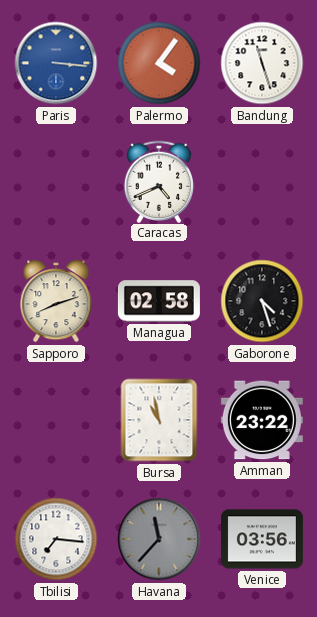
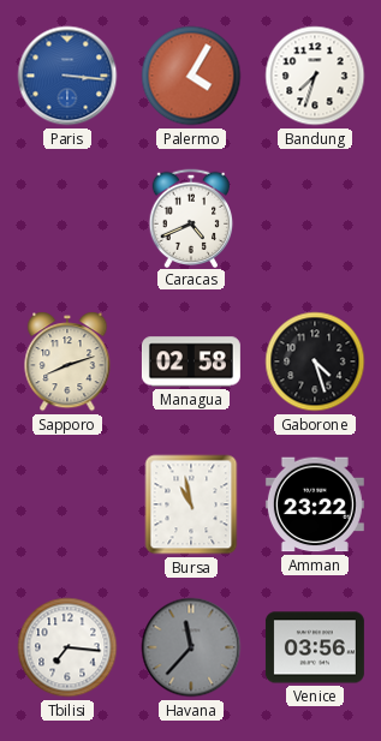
Palermo: 4:06 -> 4:05
Bandung: 11:27 -> 7:33
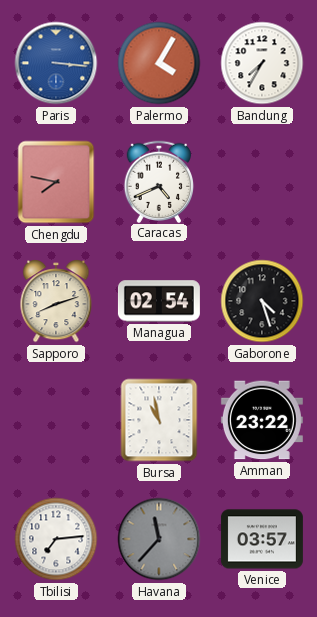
Bandung: 7:33 -> 7:35
Chengdu: none -> 7:47
Managua: 02:58 -> 02:54
Tbilisi: 7:16 -> 7:14
Venice: 03:56 -> 03:57
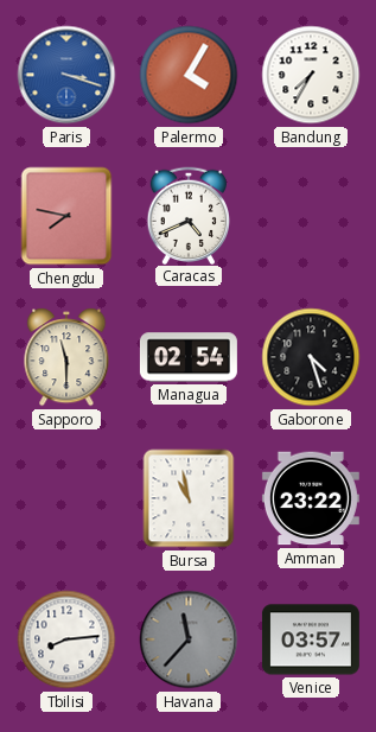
Paris: 3:16 -> 3:18
Sapporo: 8:12 -> 11:30
Tbilisi: 7:14 -> 8:14
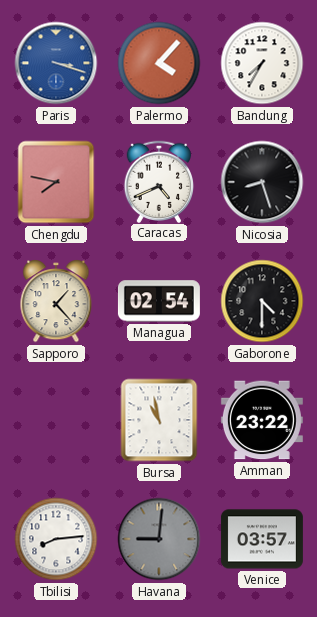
Palermo: 4:05 -> 4:07
Nicosia: none -> 8:27
Sapporo: 11:30 -> 1:23
Gaborone: 4:27 -> 4:30
Havana: 11:37 -> 9:01
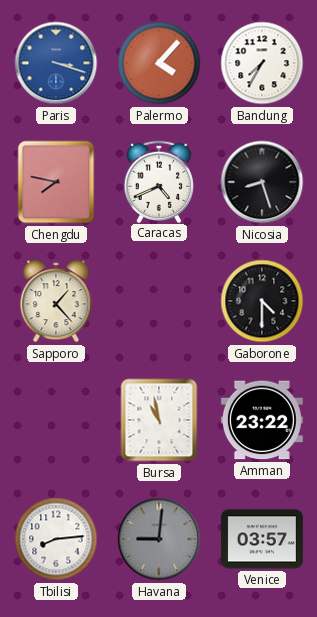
Managua: 02:54 -> none
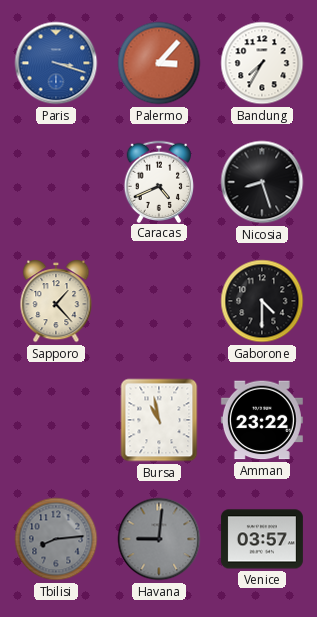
Palermo: 4:07 -> 3:07
Chengdu: 7:47 -> none
Tbilisi dial: white -> grey
